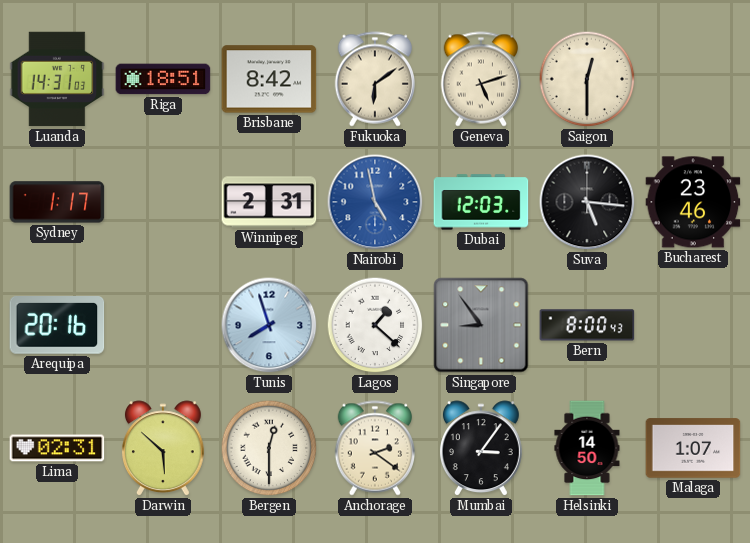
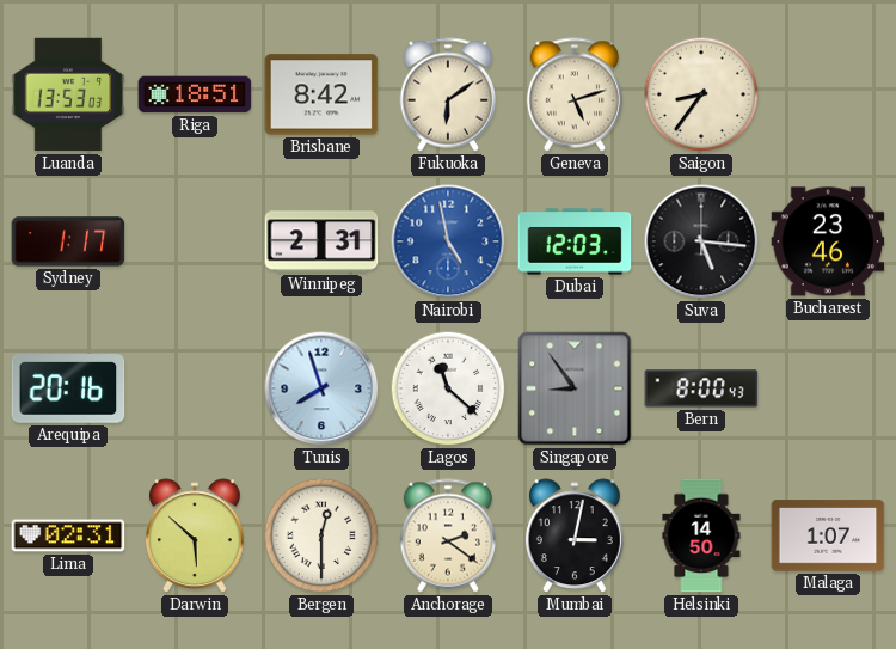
Luanda: 14:31 -> 13:53
Saigon: 12:30 -> 8:36
Lagos: 1:22 -> 11:22
Mumbai: 3:06 -> 3:02
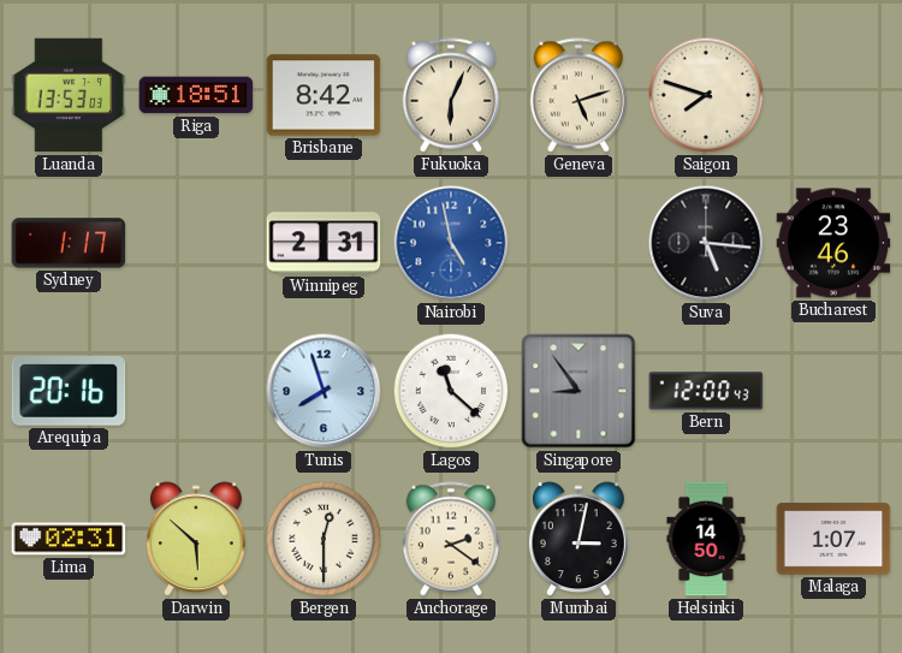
Fukuoka: 6:09 -> 6:04
Saigon: 8:36 -> 7:48
Dubai: 12:03 -> none
Bern: 8:00 -> 12:00
